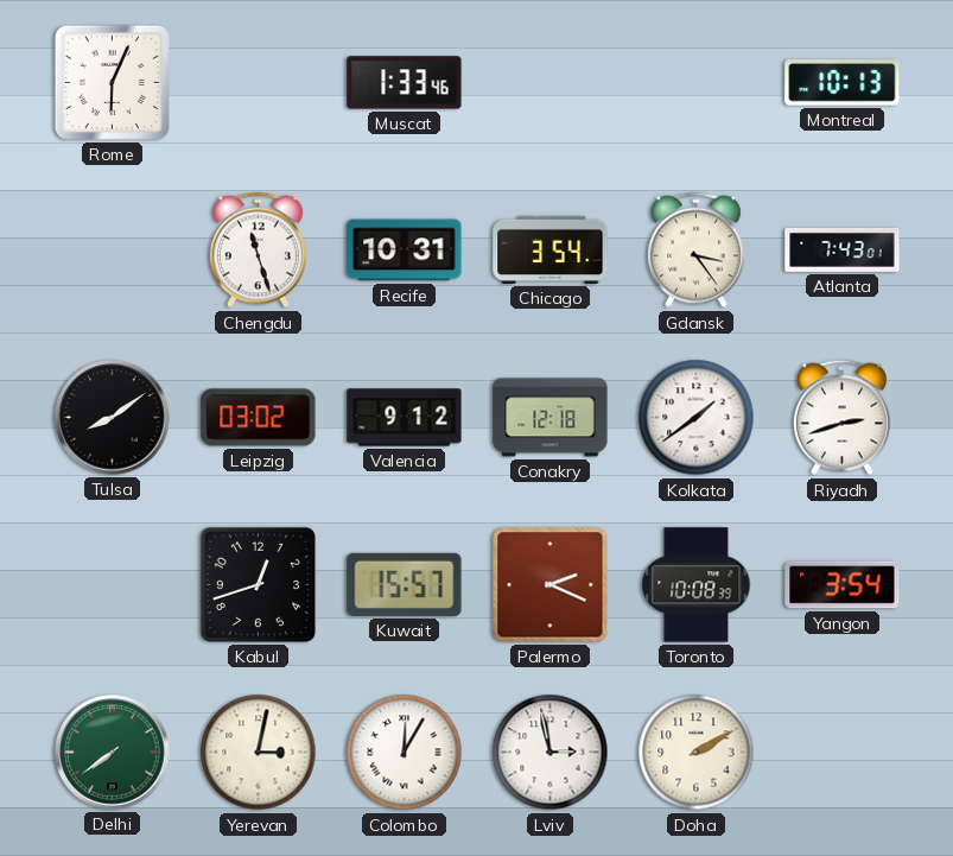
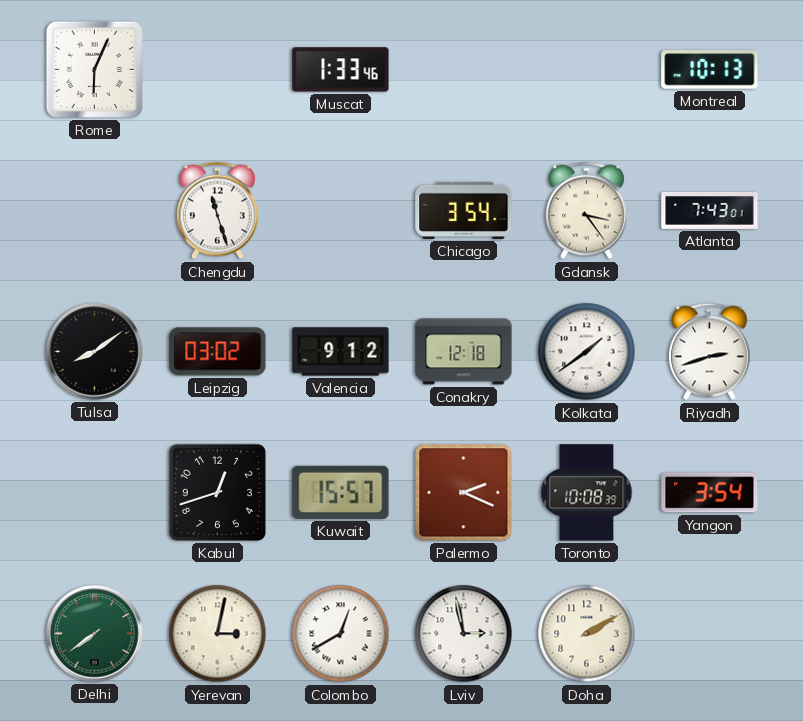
Recife: 10:31 -> none
Colombo: 12:05 -> 12:40
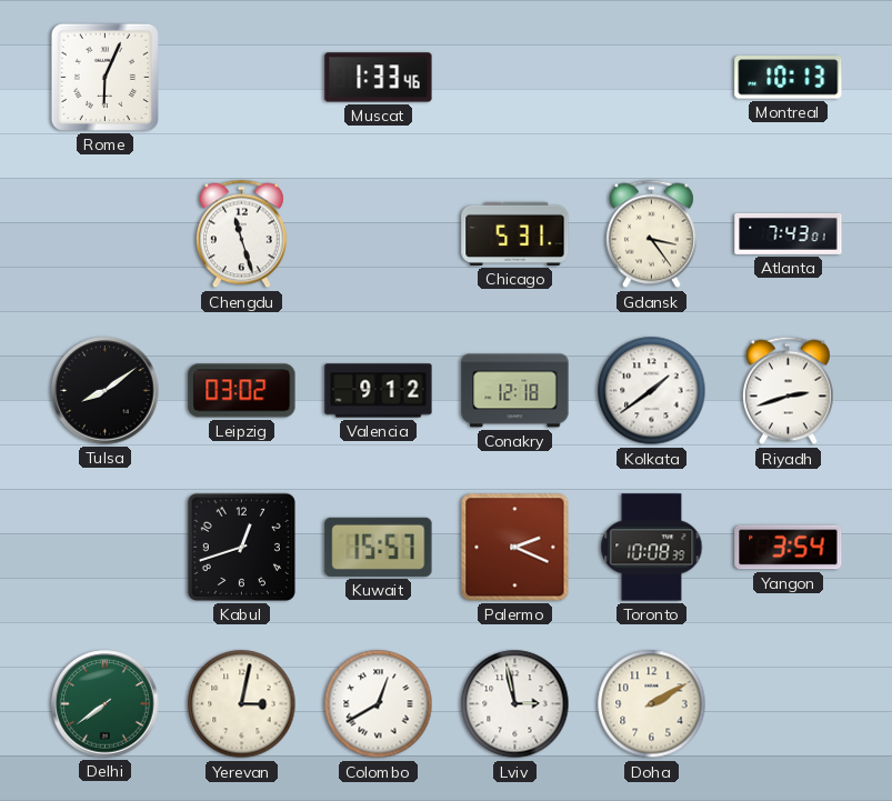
Chicago: 3:54 -> 5:31
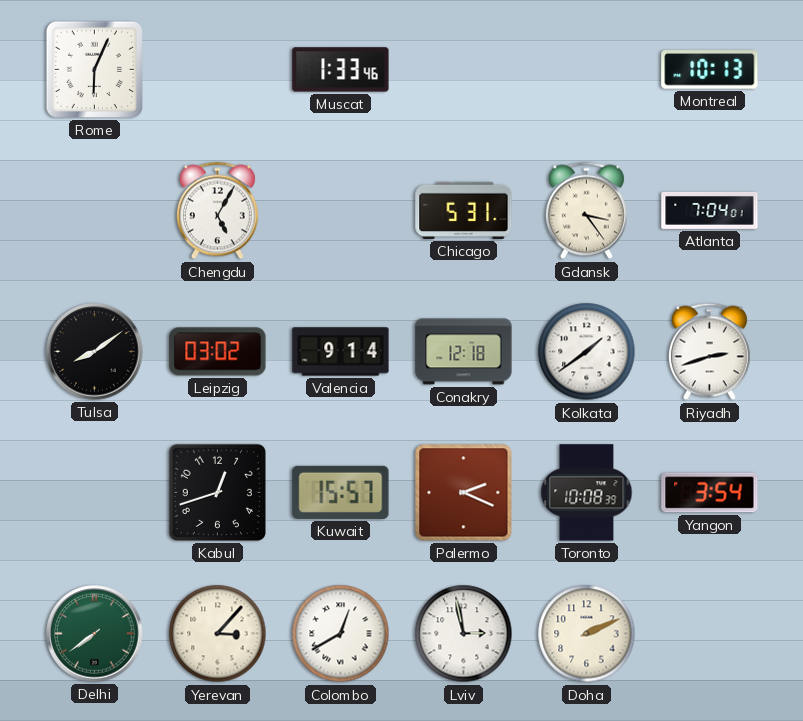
Chengdu: 11:27 -> 5:05
Atlanta: 7:43 -> 7:04
Valencia: 9:12 -> 9:14
Yerevan: 3:02 -> 3:07
Doha: 2:10 -> 2:11
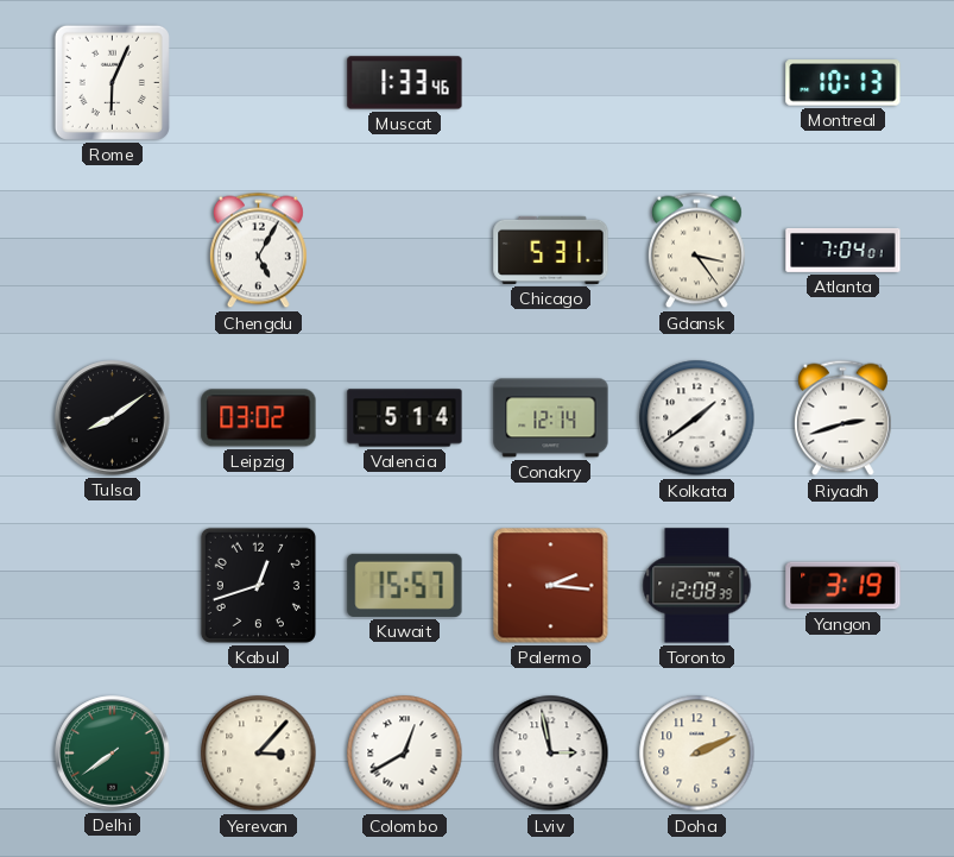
Valencia: 9:14 -> 5:14
Conakry: 12:18 -> 12:14
Palermo: 2:19 -> 2:16
Toronto: 10:08 -> 12:08
Yangon: 3:54 -> 3:19
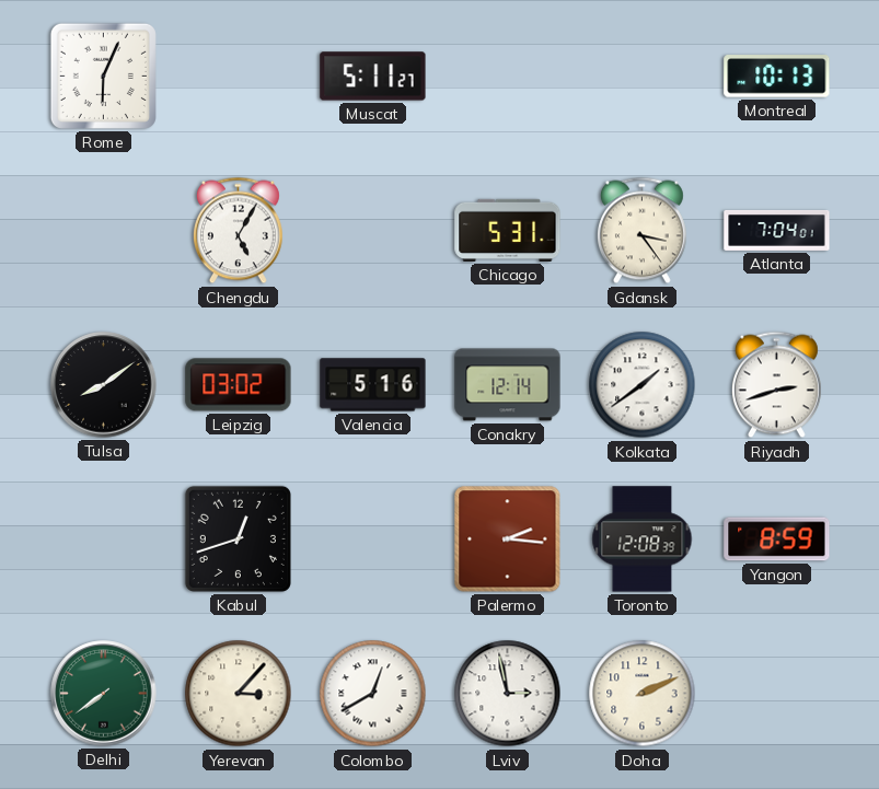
Muscat: 1:33 -> 5:11
Valencia: 5:14 -> 5:16
Kuwait: 15:57 -> none
Yangon: 3:19 -> 8:59
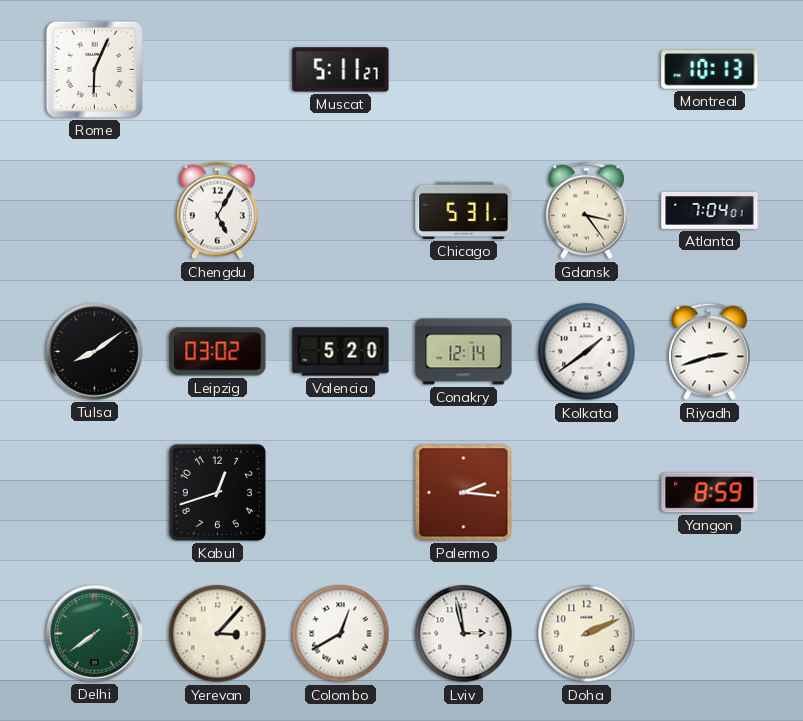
Valencia: 5:16 -> 5:20
Toronto: 12:08 -> none
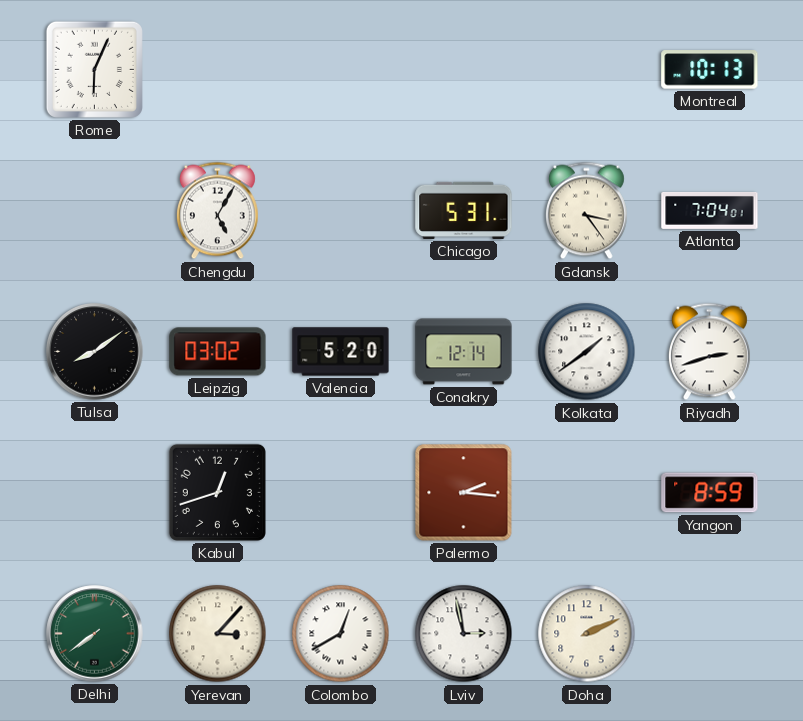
Muscat: 5:11 -> none
